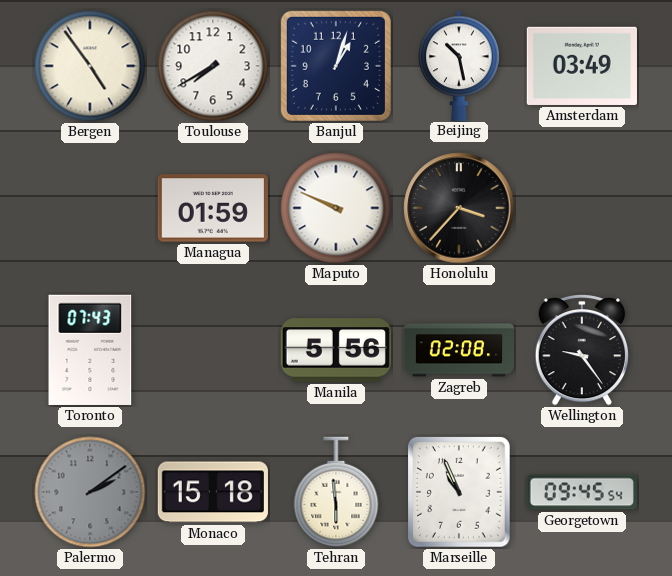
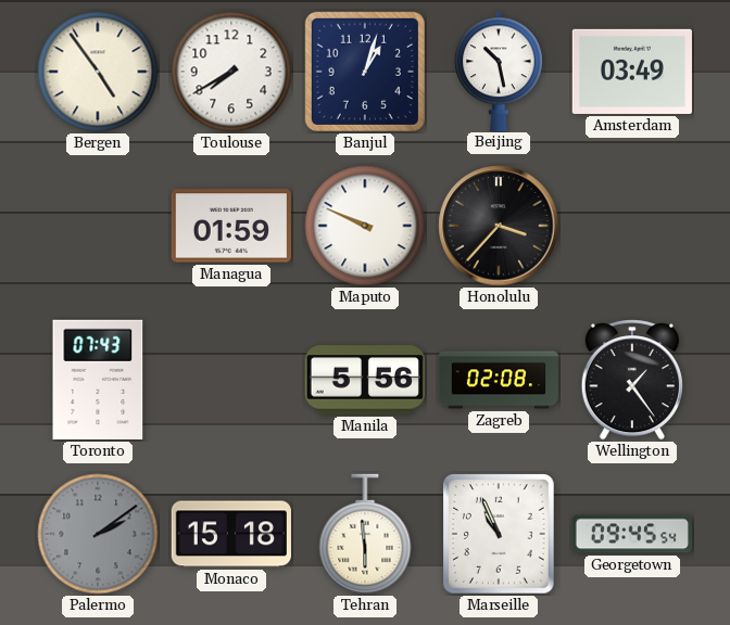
Wellington: 9:24 -> 1:24
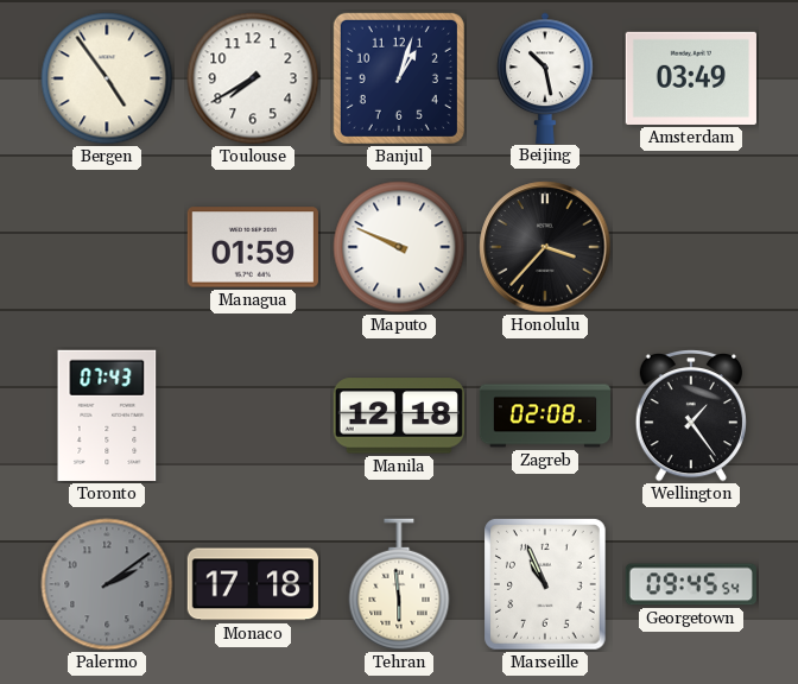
Manila: 5:56 -> 12:18
Monaco: 15:18 -> 17:18
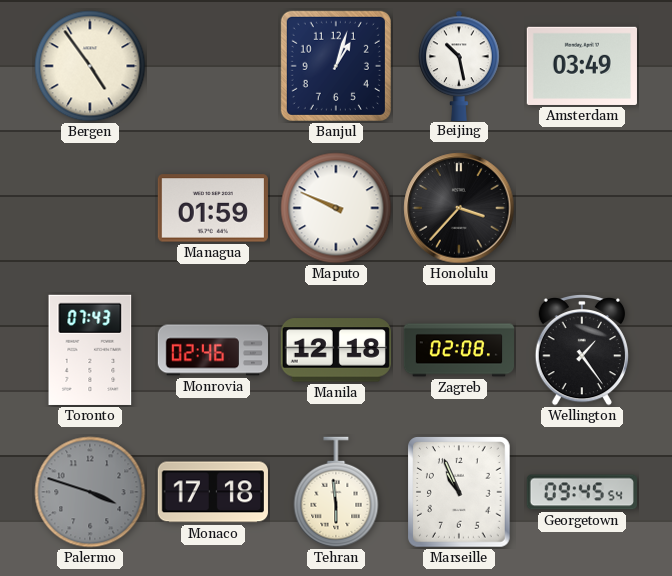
Toulouse: 7:40 -> none
Monrovia: none -> 02:46
Palermo: 2:09 -> 3:48
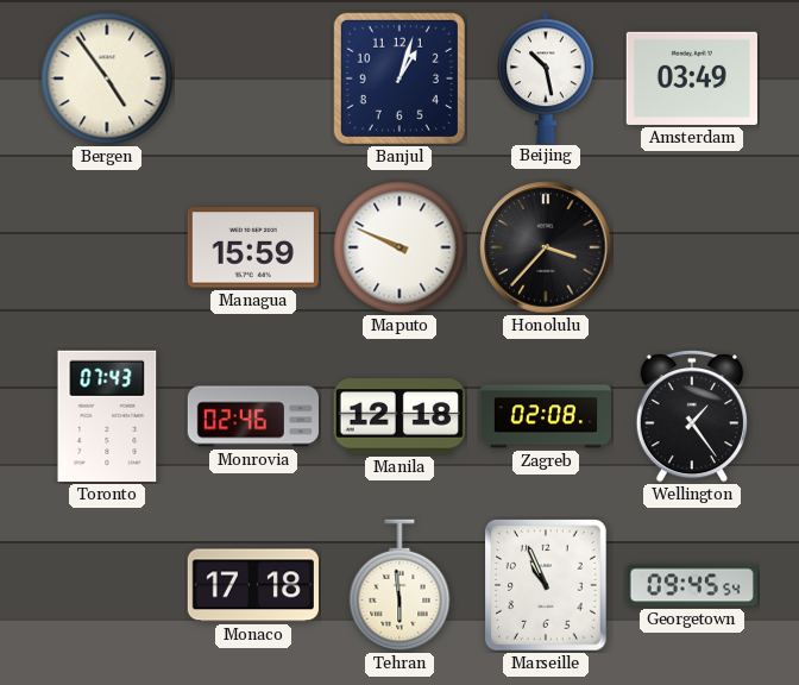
Managua: 01:59 -> 15:59
Palermo: 3:48 -> none
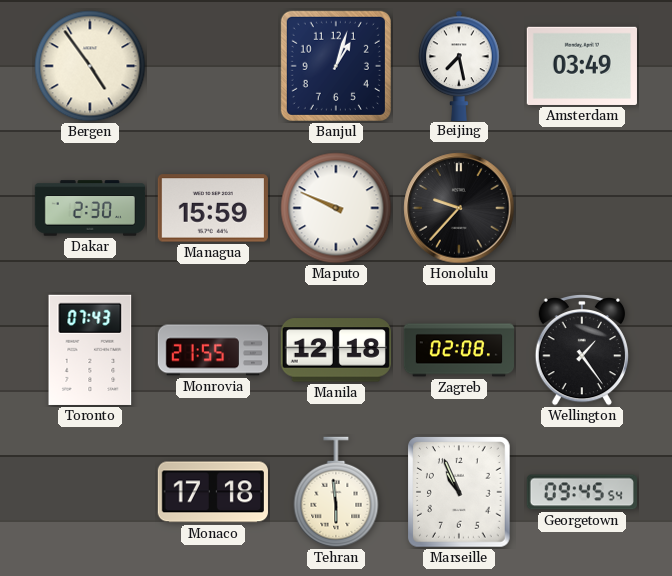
Beijing: 10:28 -> 7:28
Dakar: none -> 2:30
Honolulu: 3:37 -> 9:37
Monrovia: 02:46 -> 21:55
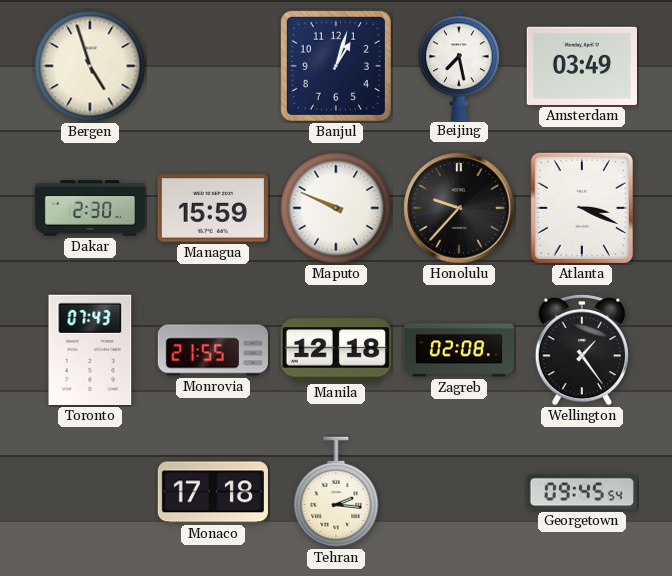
Bergen: 4:54 -> 4:57
Atlanta: none -> 3:19
Tehran: 5:59 -> 2:16
Marseille: 10:56 -> none
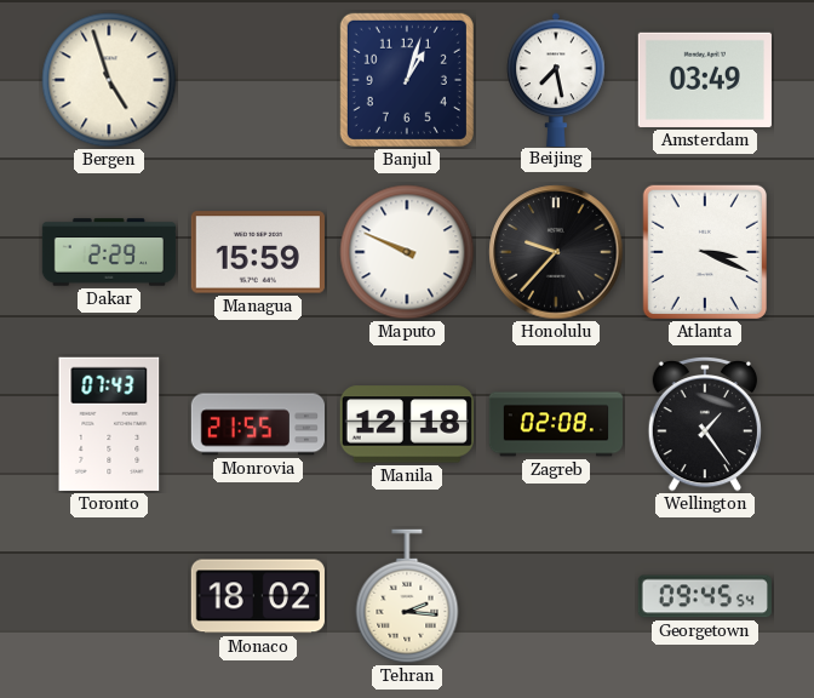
Dakar: 2:30 -> 2:29
Monaco: 17:18 -> 18:02
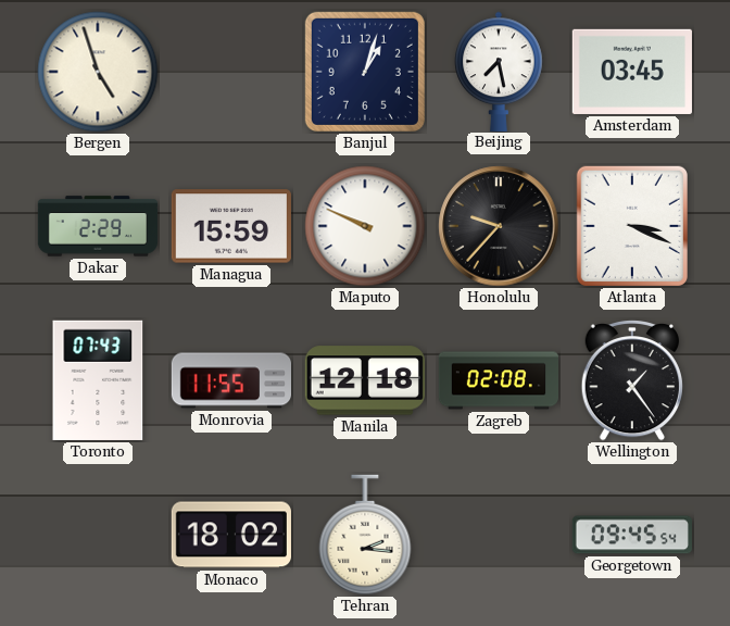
Amsterdam: 03:49 -> 03:45
Monrovia: 21:55 -> 11:55
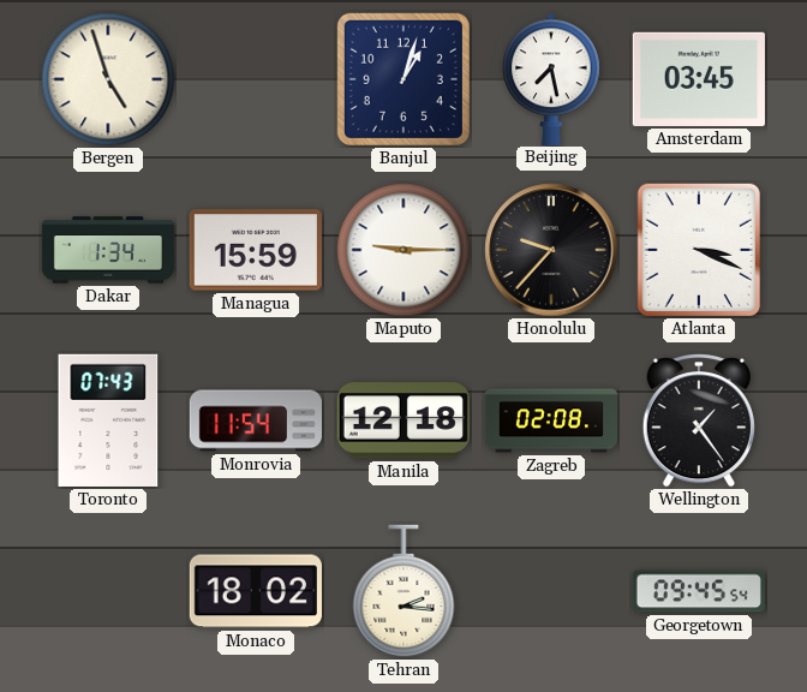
Dakar: 2:29 -> 1:34
Maputo: 9:49 -> 9:15
Monrovia: 11:55 -> 11:54
